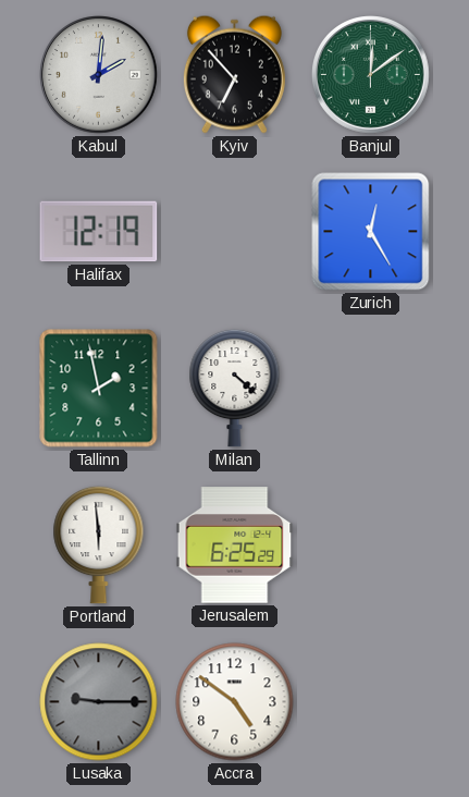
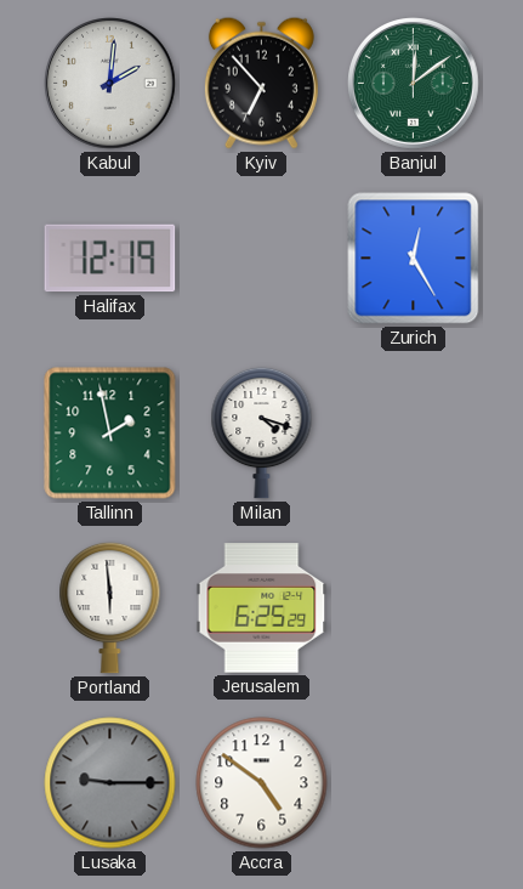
Milan: 4:22 -> 4:18
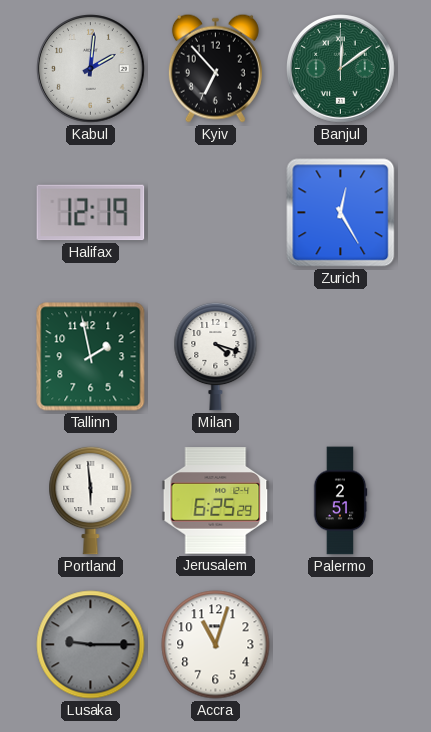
Palermo: none -> 2:51
Accra: 4:51 -> 11:03
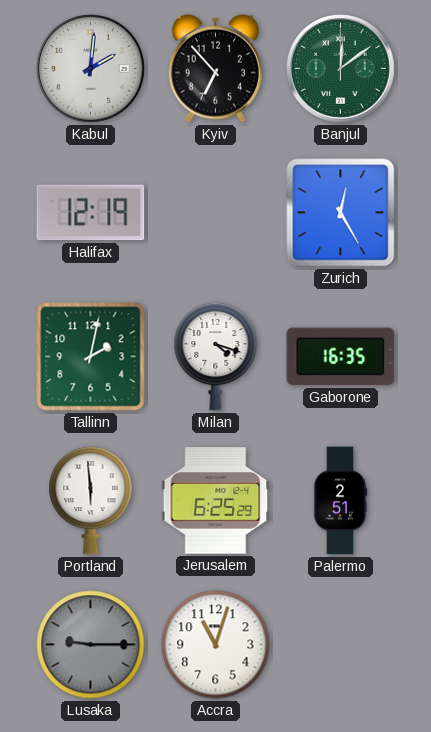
Tallinn: 1:58 -> 2:02
Gaborone: none -> 16:35
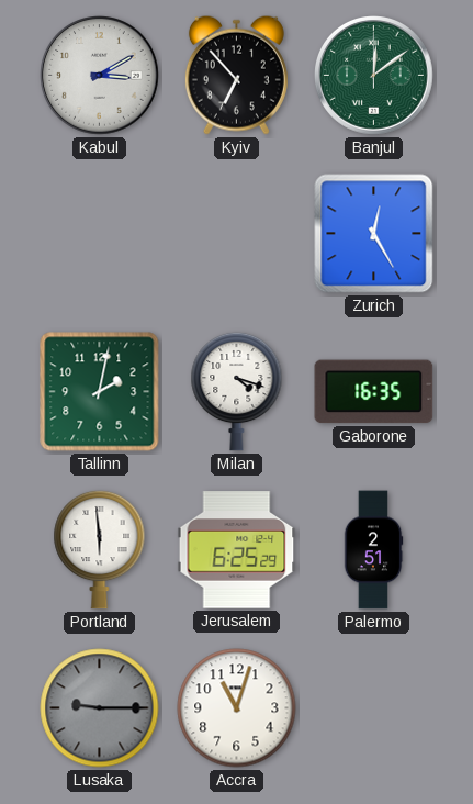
Kabul: 2:01 -> 3:10
Halifax: 12:19 -> none
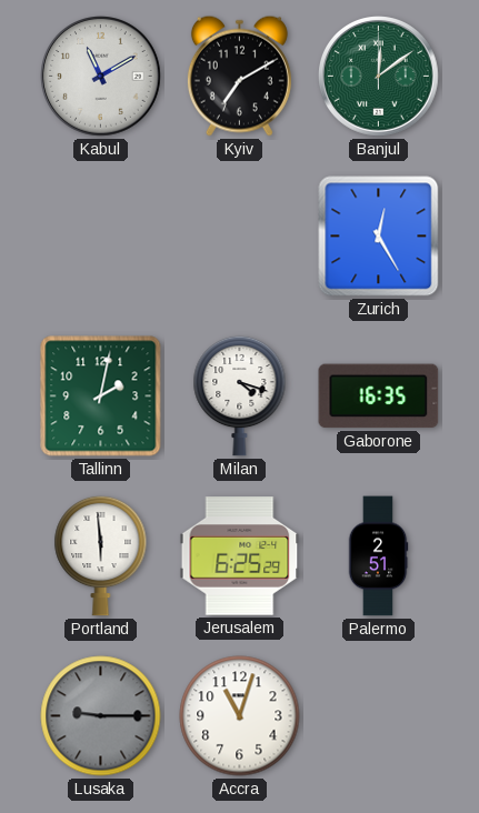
Kabul: 3:10 -> 11:10
Kyiv: 6:53 -> 7:10
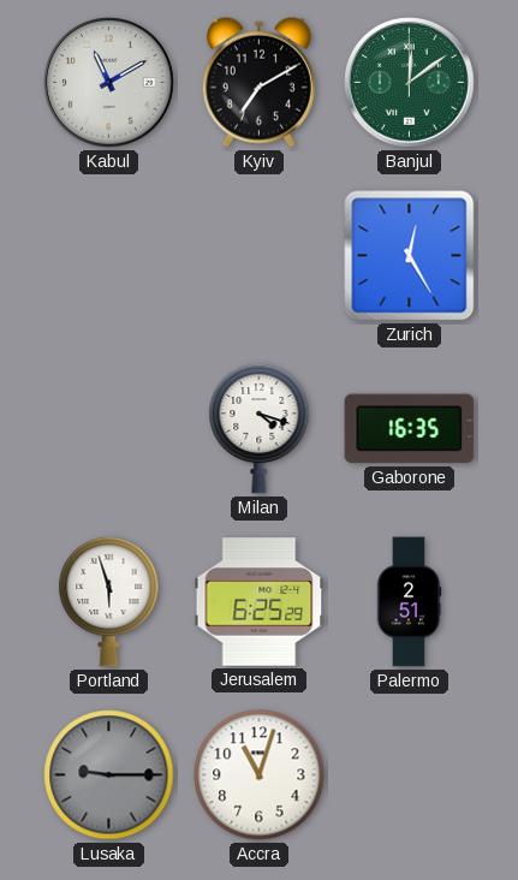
Tallinn: 2:02 -> none
Portland: 5:59 -> 5:57
